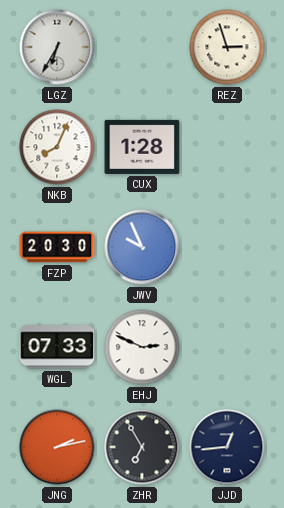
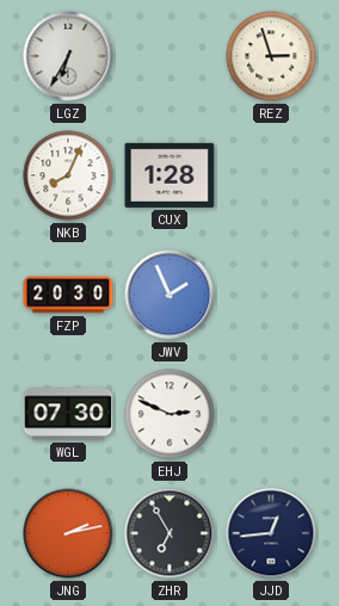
JWV: 9:56 -> 1:56
WGL: 07:33 -> 07:30
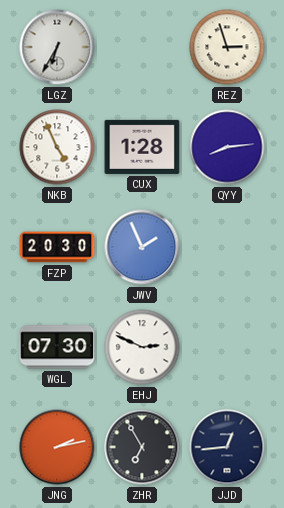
NKB: 8:04 -> 4:56
QYY: none -> 8:14
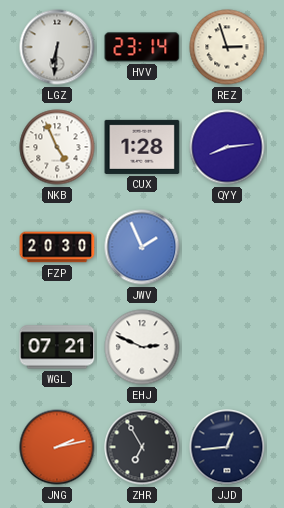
LGZ: 6:35 -> 6:31
HVV: none -> 23:14
WGL: 07:30 -> 07:21
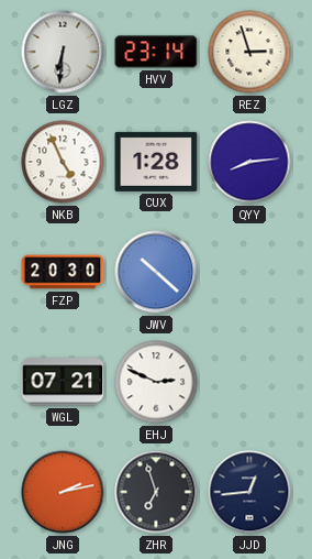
JWV: 1:56 -> 10:22
ZHR: 6:55 -> 6:57
